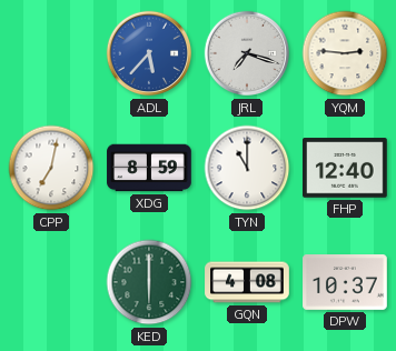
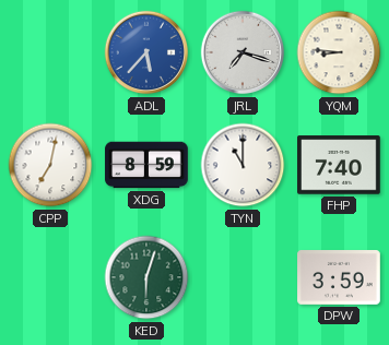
YQM: 2:46 -> 8:46
FHP: 12:40 -> 7:40
KED: 6:00 -> 6:03
GQN: 4:08 -> none
DPW: 10:37 -> 3:59
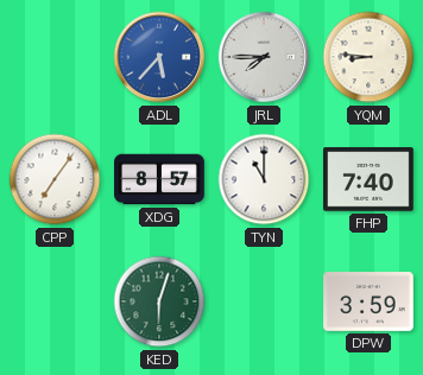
JRL: 7:18 -> 7:45
CPP: 7:02 -> 7:06
XDG: 8:59 -> 8:57
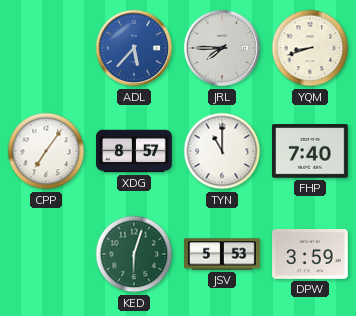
YQM: 8:46 -> 8:42
JSV: none -> 5:53
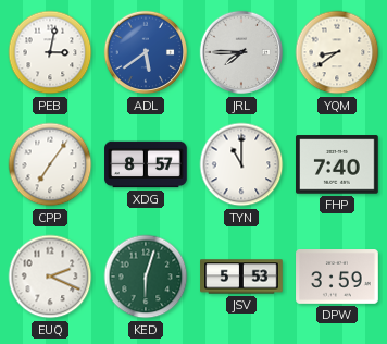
PEB: none -> 3:02
ADL: 5:37 -> 5:39
YQM: 8:42 -> 8:39
EUQ: none -> 2:19
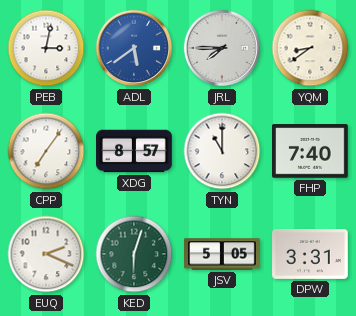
JSV: 5:53 -> 5:05
DPW: 3:59 -> 3:31
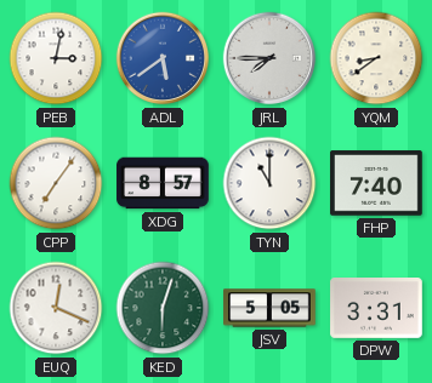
EUQ: 2:19 -> 12:19
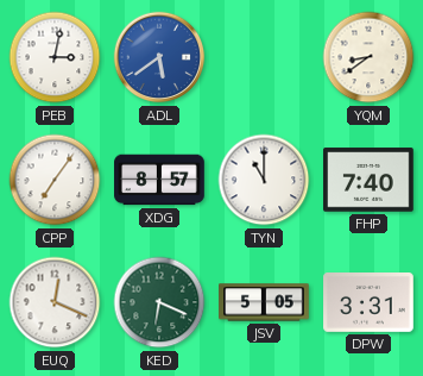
JRL: 7:45 -> none
KED: 6:03 -> 6:19
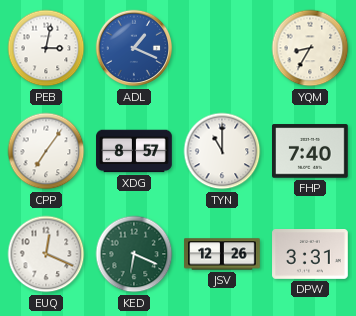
ADL: 5:39 -> 1:19
YQM: 8:39 -> 8:35
JSV: 5:05 -> 12:26
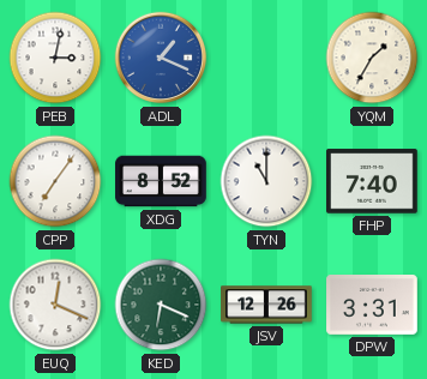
YQM: 8:35 -> 1:35
XDG: 8:57 -> 8:52
